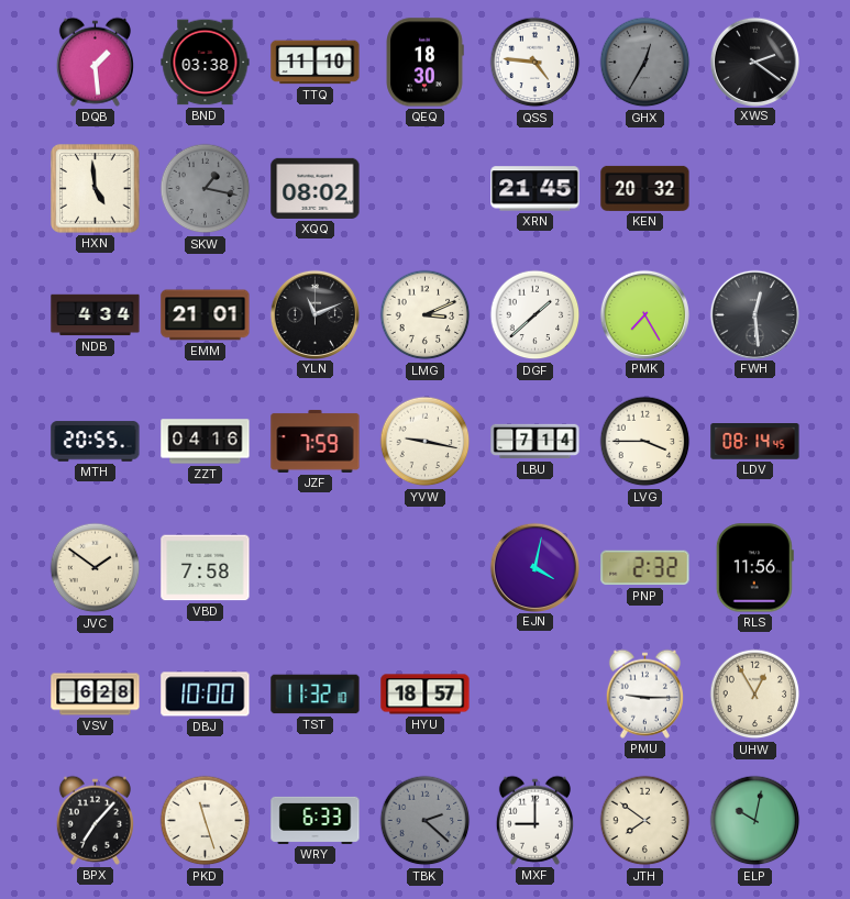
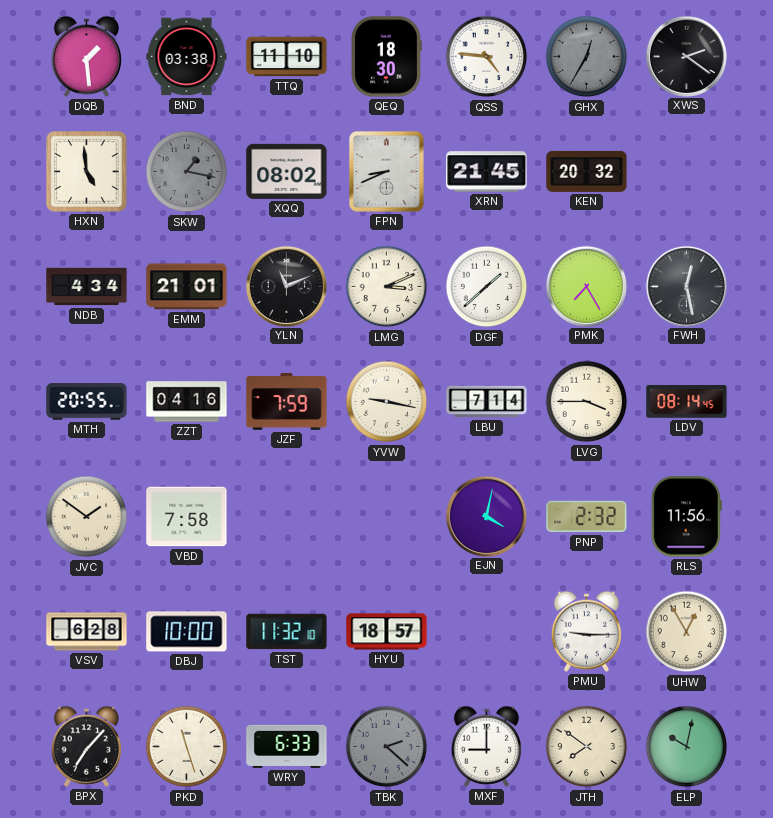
FPN: none -> 8:41
FWH: 12:29 -> 12:28
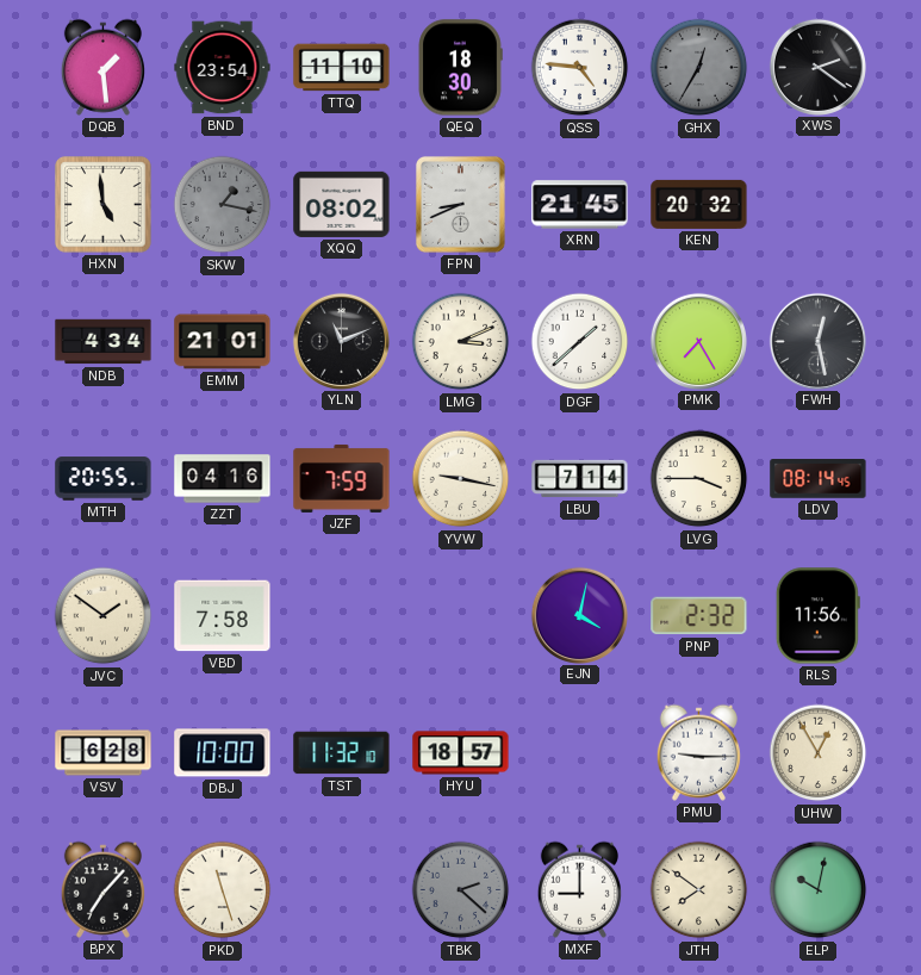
BND: 03:38 -> 23:54
WRY: 6:33 -> none
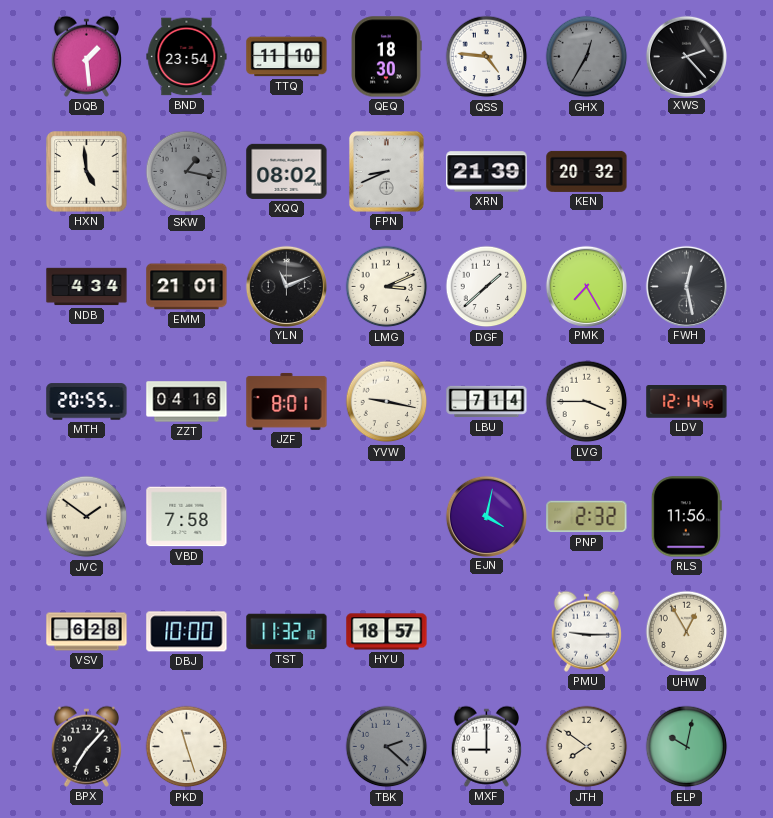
XWS: 2:21 -> 2:23
XRN: 21:45 -> 21:39
JZF: 7:59 -> 8:01
LDV: 08:14 -> 12:14
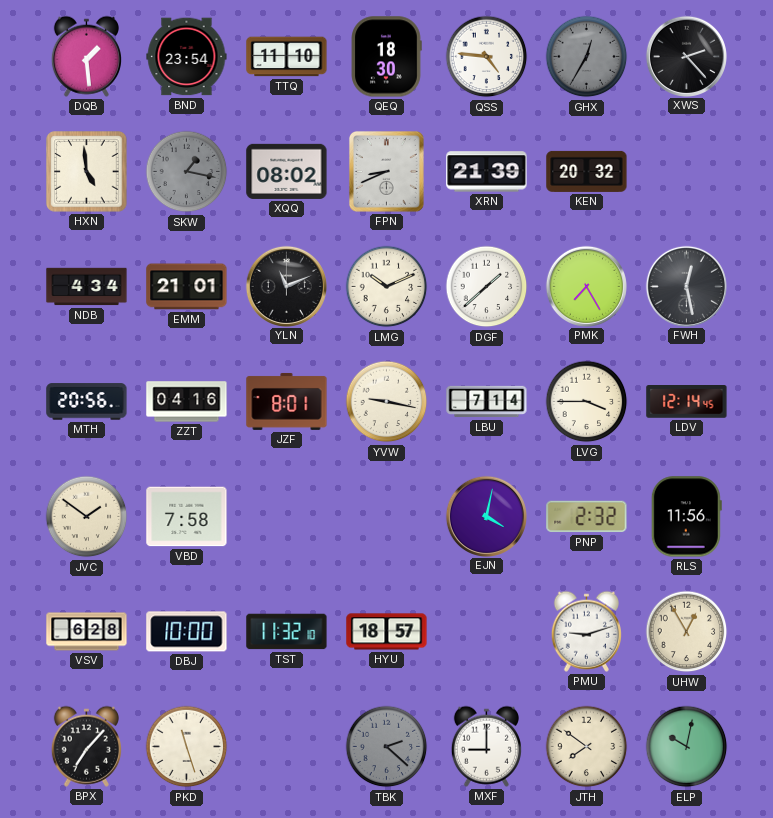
LMG: 3:11 -> 10:11
MTH: 20:55 -> 20:56
PMU: 9:15 -> 9:12
